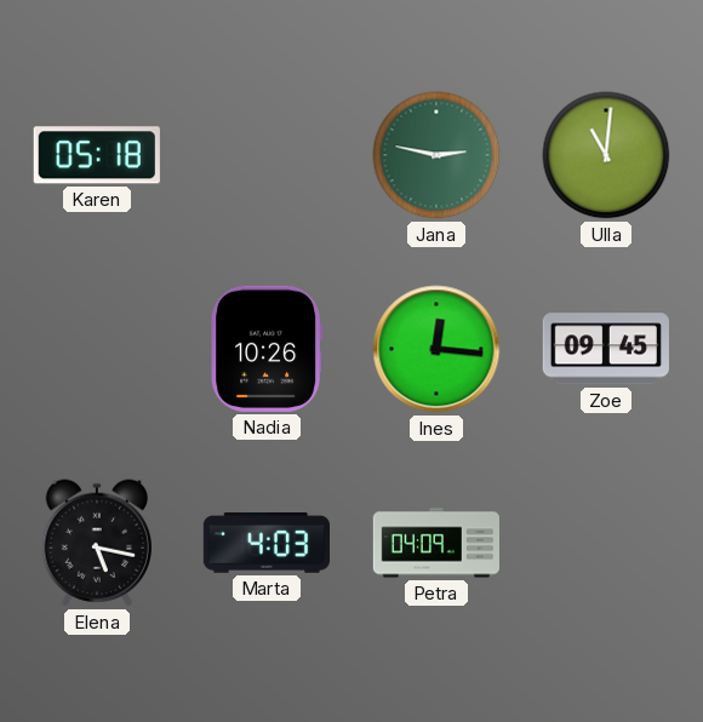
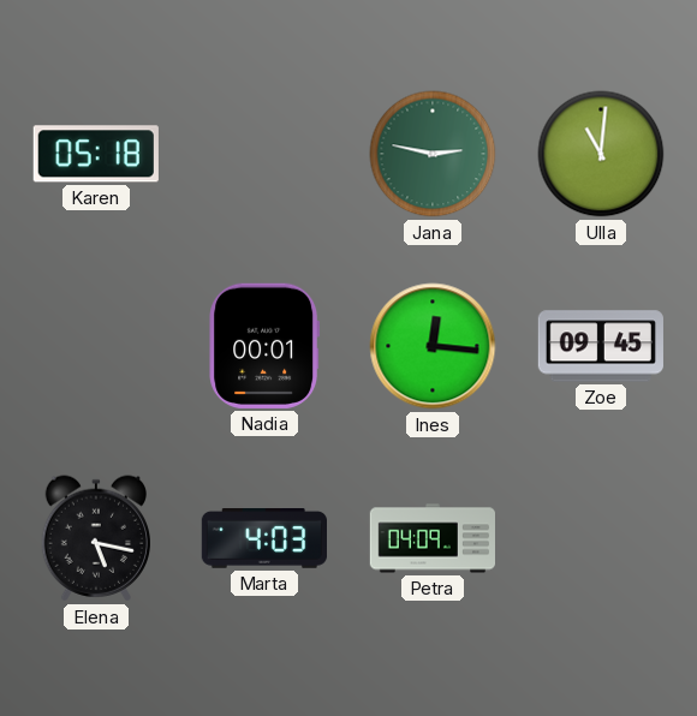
Nadia: 10:26 -> 00:01
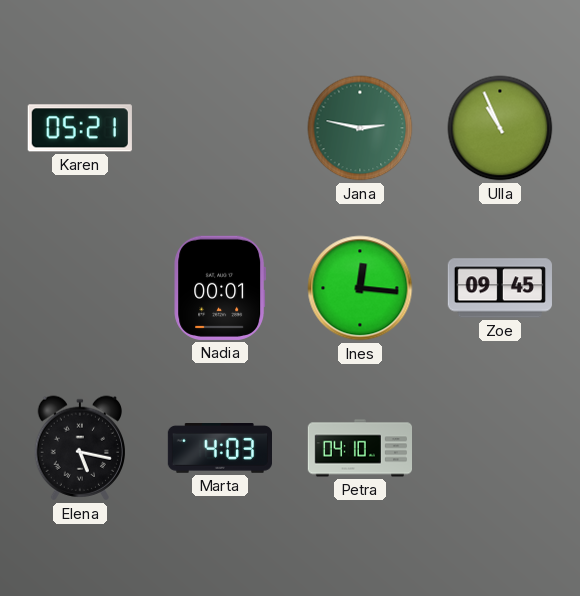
Karen: 05:18 -> 05:21
Ulla: 11:01 -> 10:56
Petra: 04:09 -> 04:10
